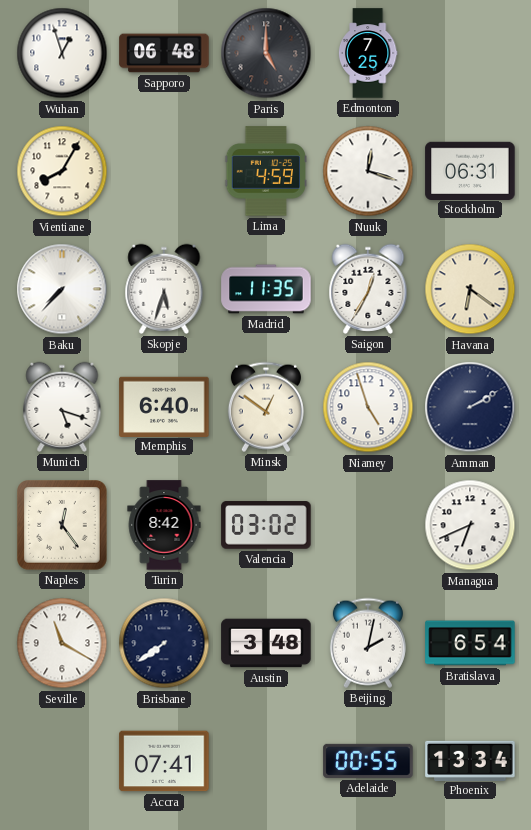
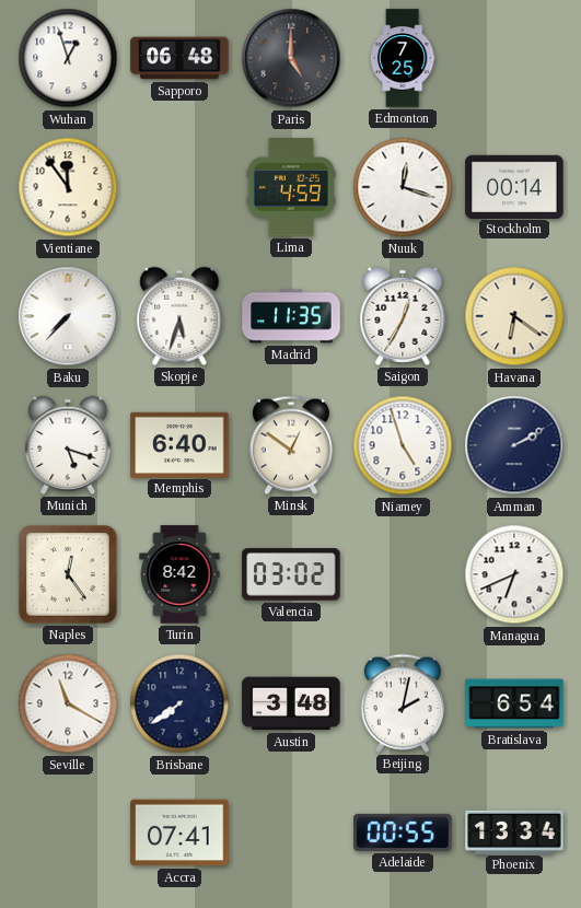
Vientiane: 8:05 -> 11:54
Stockholm: 06:31 -> 00:14
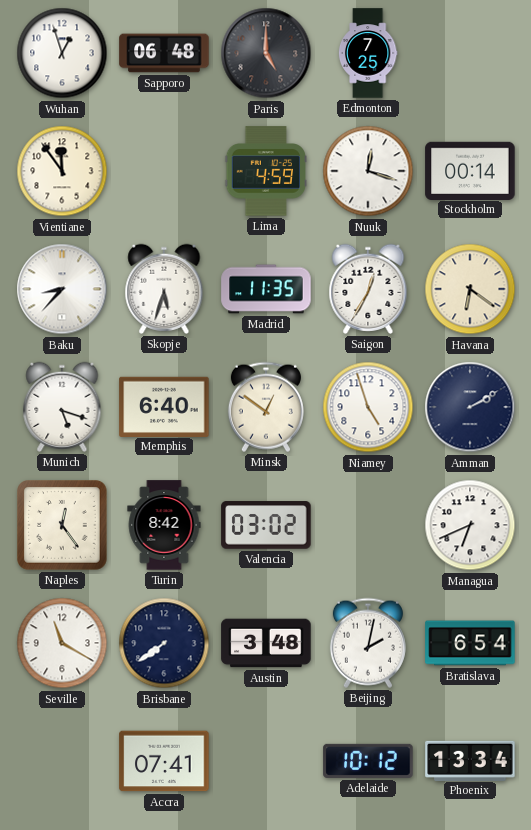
Baku: 7:37 -> 8:37
Adelaide: 00:55 -> 10:12
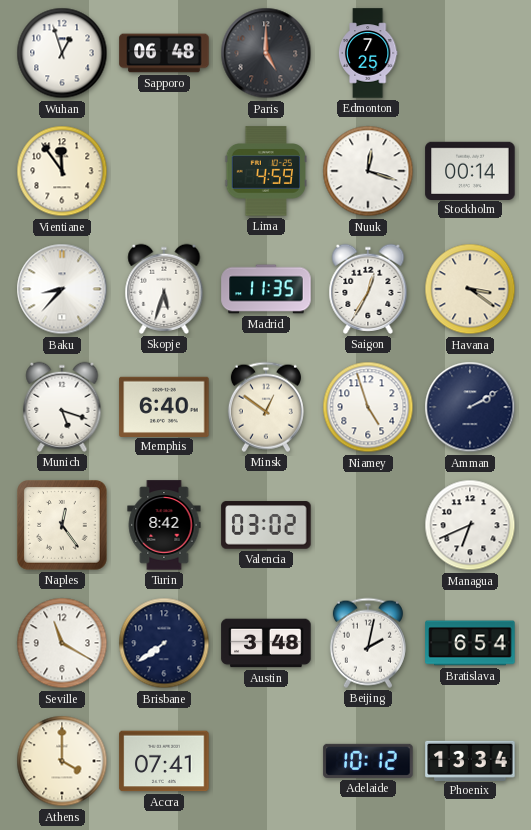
Havana: 6:21 -> 3:21
Athens: none -> 4:00
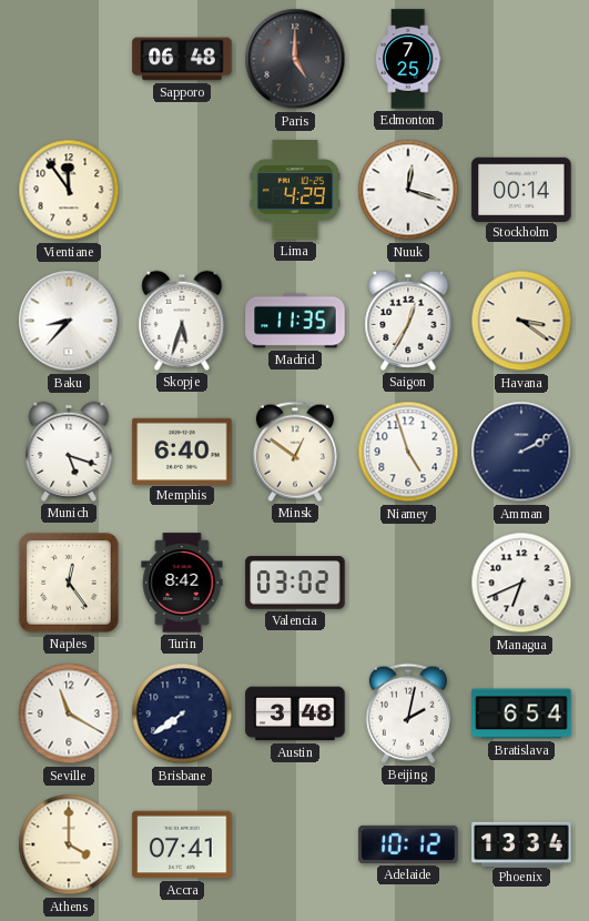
Wuhan: 12:57 -> none
Lima: 4:59 -> 4:29
